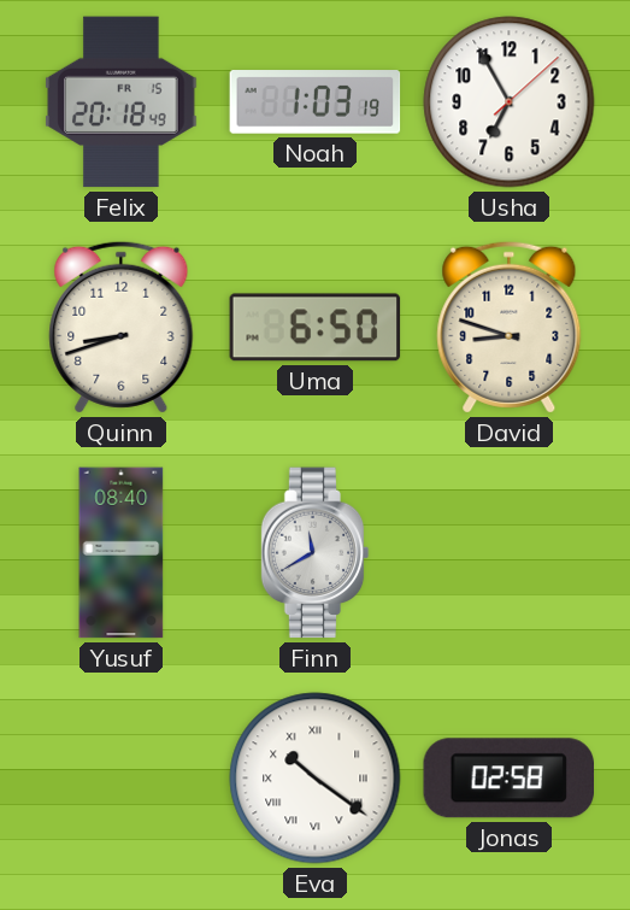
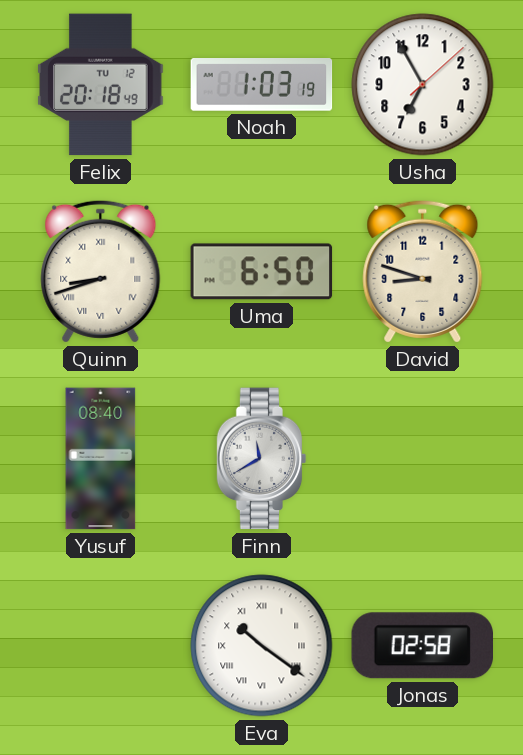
Felix date: FR 15 -> TU 12
Quinn numerals: Arabic -> Roman
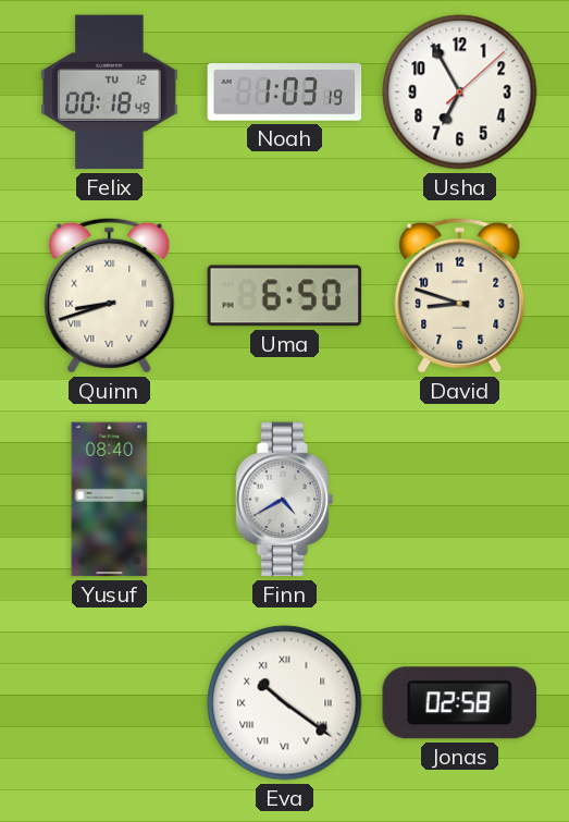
Felix: 20:18 -> 00:18
Finn: 11:40 -> 4:40
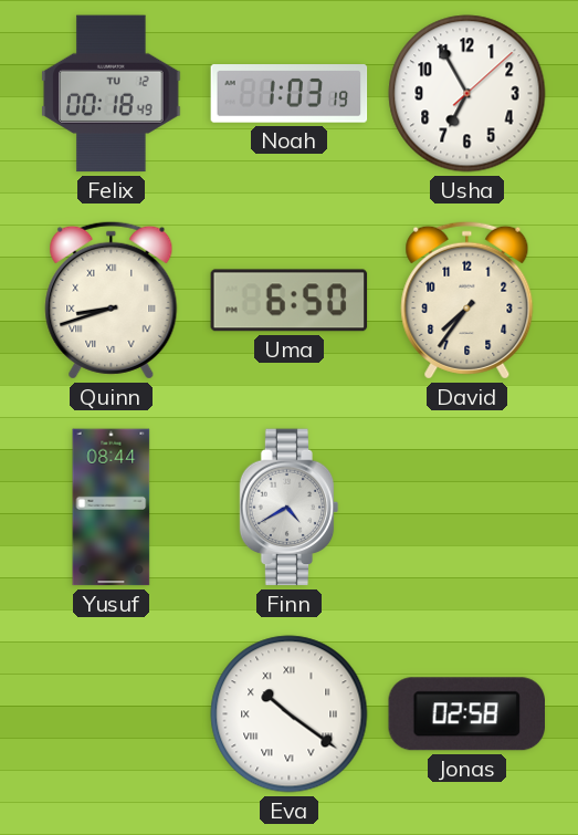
David: 8:48 -> 7:36
Yusuf: 08:40 -> 08:44
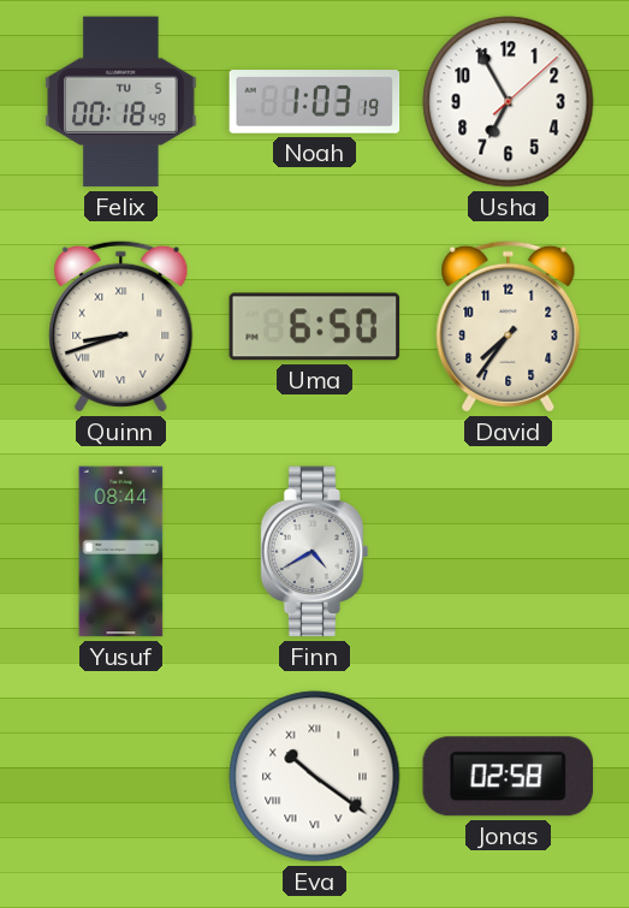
Felix date: TU 12 -> TU 5
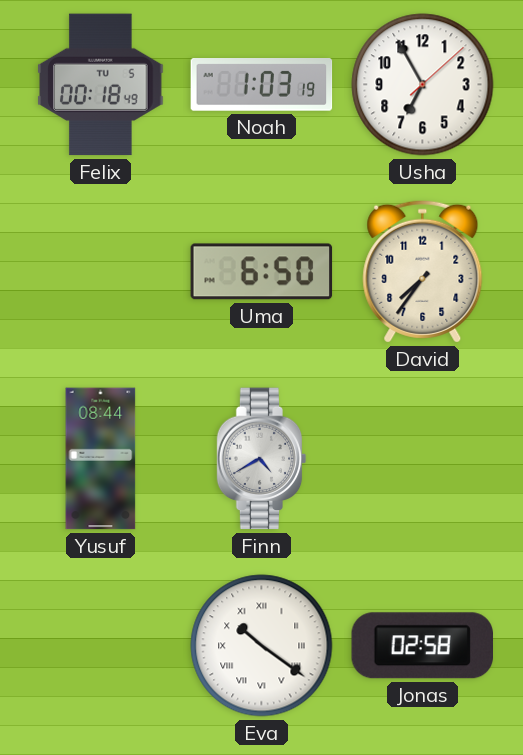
Quinn: 8:42 -> none
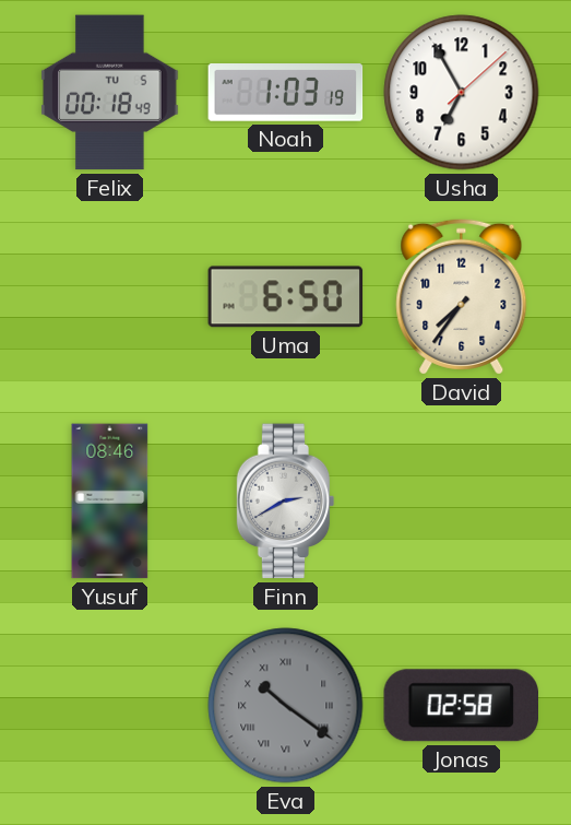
Yusuf: 08:44 -> 08:46
Finn: 4:40 -> 2:40
Eva dial: white -> grey
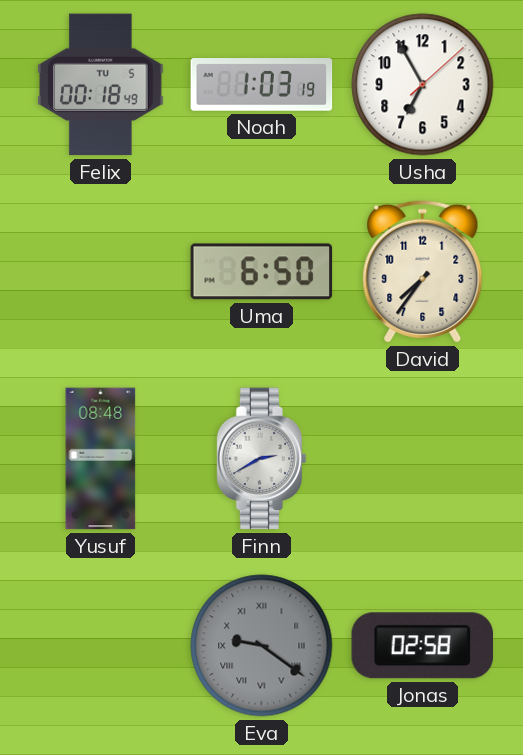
Yusuf: 08:46 -> 08:48
Eva: 10:21 -> 9:21
